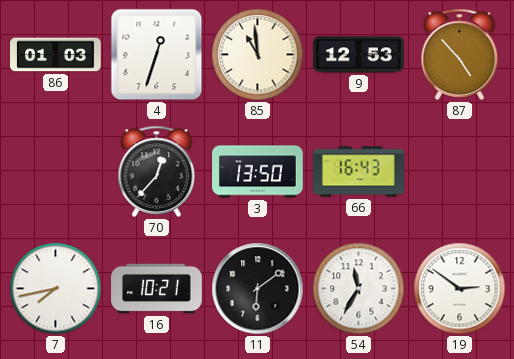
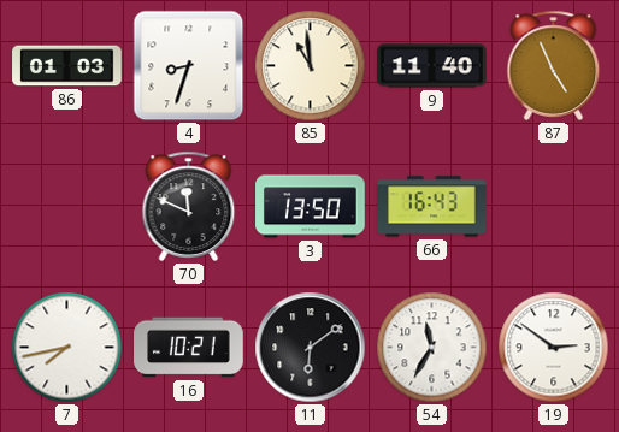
4: 12:33 -> 8:33
9: 12:53 -> 11:40
87: 4:53 -> 4:56
70: 12:37 -> 11:49
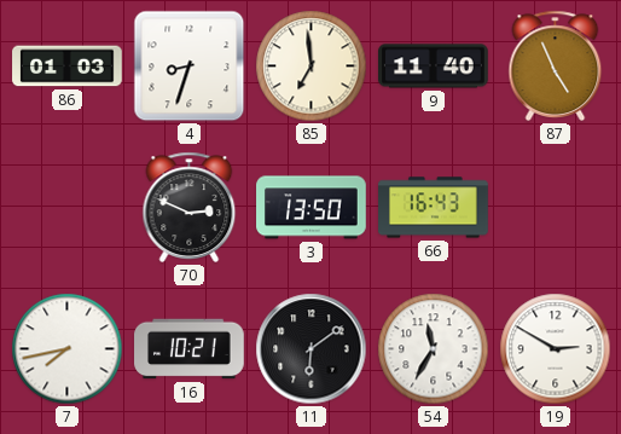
85: 10:59 -> 6:59
70: 11:49 -> 2:49
19: 2:51 -> 2:50
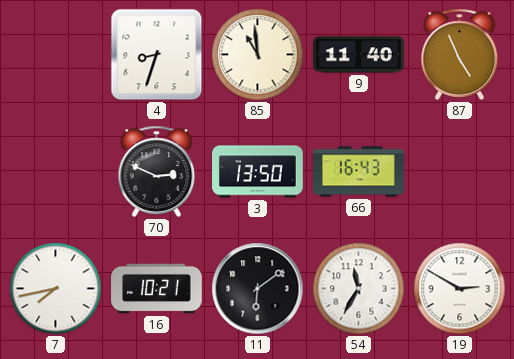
86: 01:03 -> none
85: 6:59 -> 10:59
